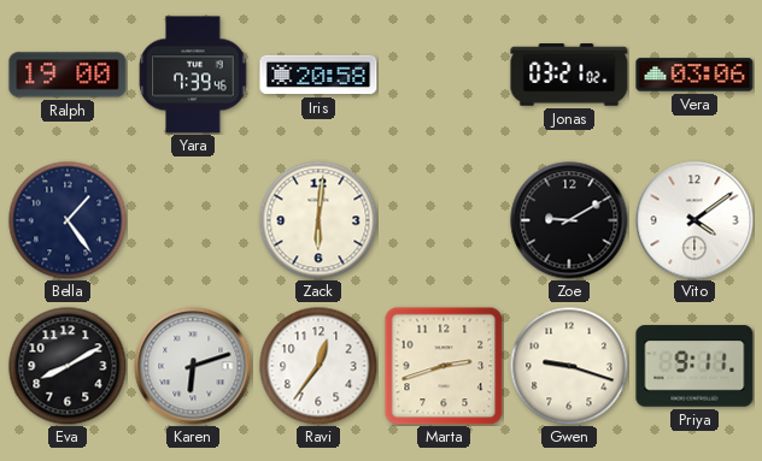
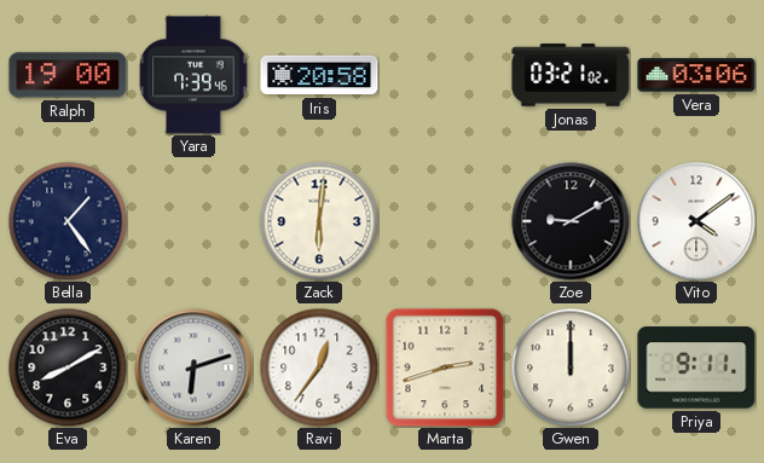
Gwen: 9:18 -> 12:00
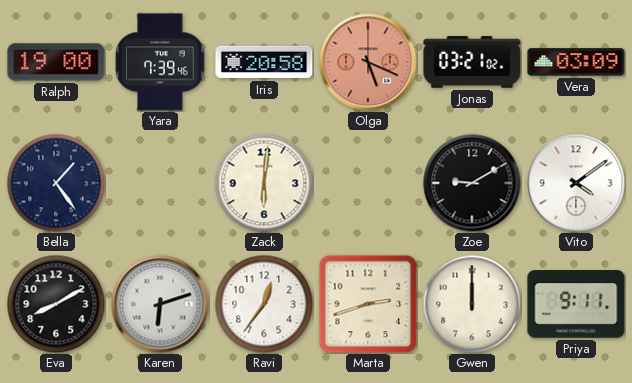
Olga: none -> 5:19
Vera: 03:06 -> 03:09
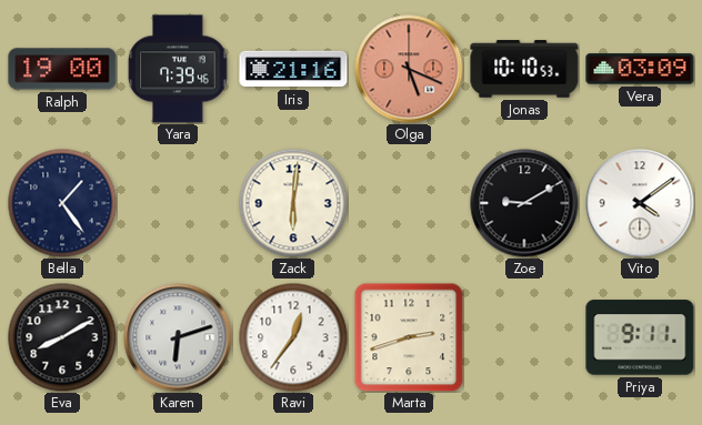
Iris: 20:58 -> 21:16
Jonas: 03:21 -> 10:10
Gwen: 12:00 -> none
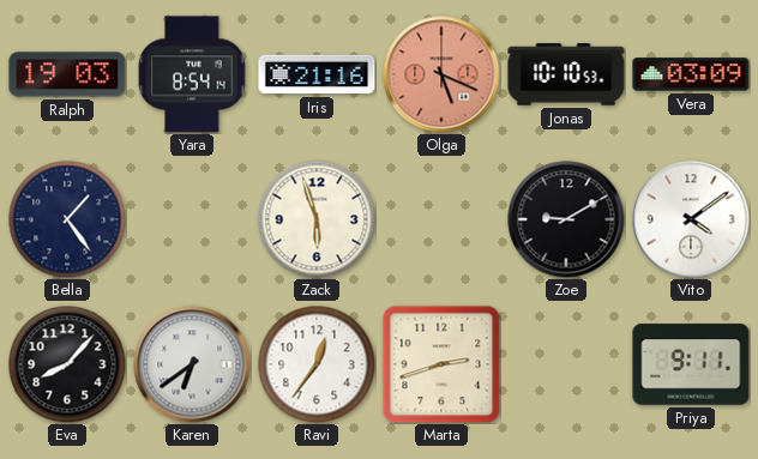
Ralph: 19:00 -> 19:03
Yara: 7:39 -> 8:54
Zack: 6:01 -> 5:57
Eva: 8:10 -> 8:07
Karen: 6:12 -> 6:39
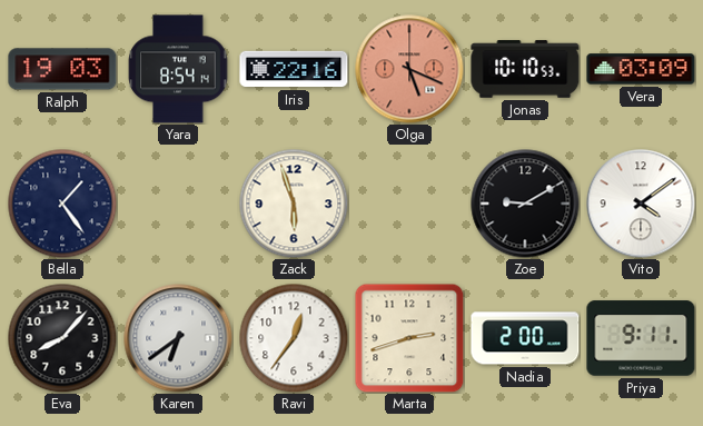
Iris: 21:16 -> 22:16
Nadia: none -> 2:00
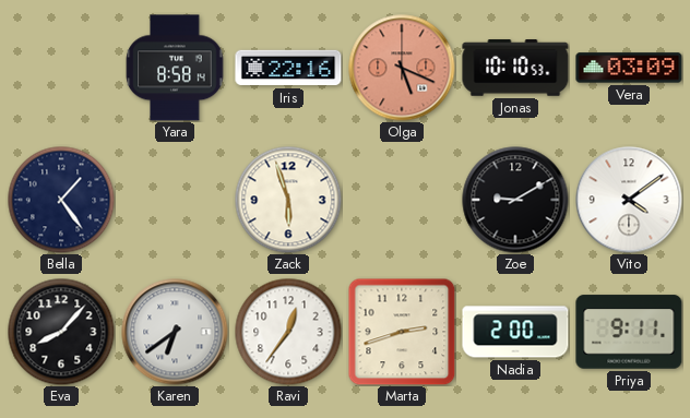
Ralph: 19:03 -> none
Yara: 8:54 -> 8:58
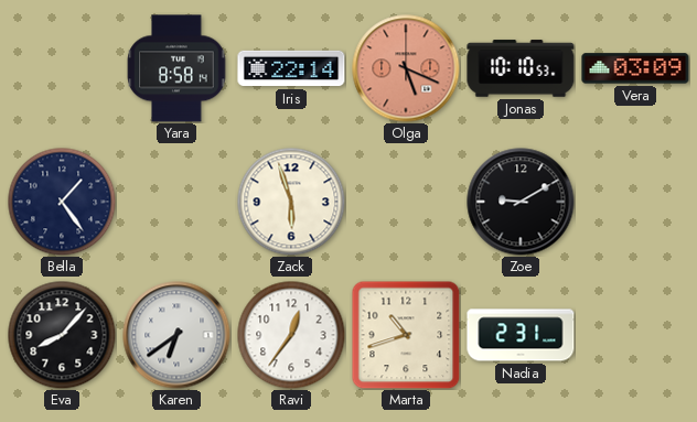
Iris: 22:16 -> 22:14
Vito: 4:09 -> none
Marta: 2:42 -> 10:42
Nadia: 2:00 -> 2:31
Priya: 9:11 -> none
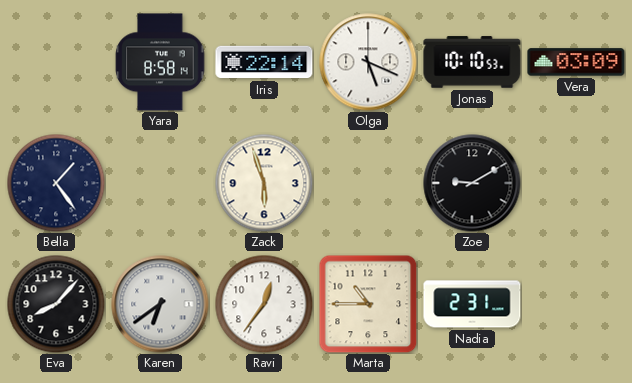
Olga dial: salmon -> white
Marta: 10:42 -> 10:45
